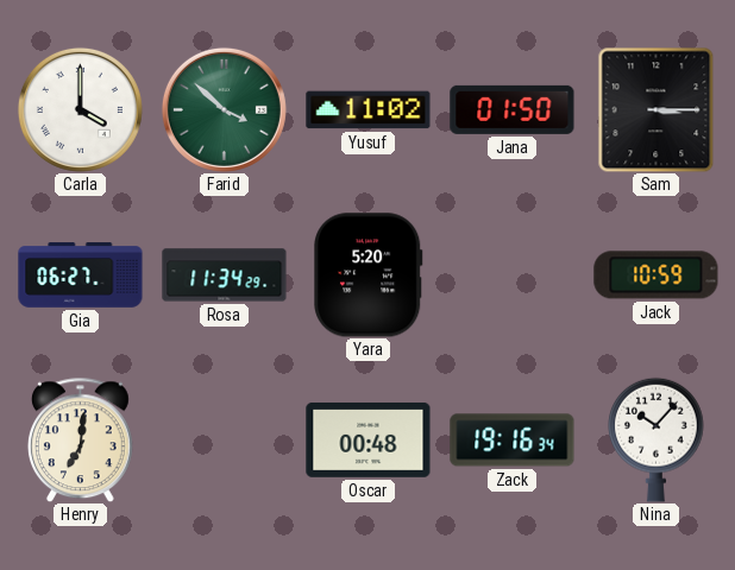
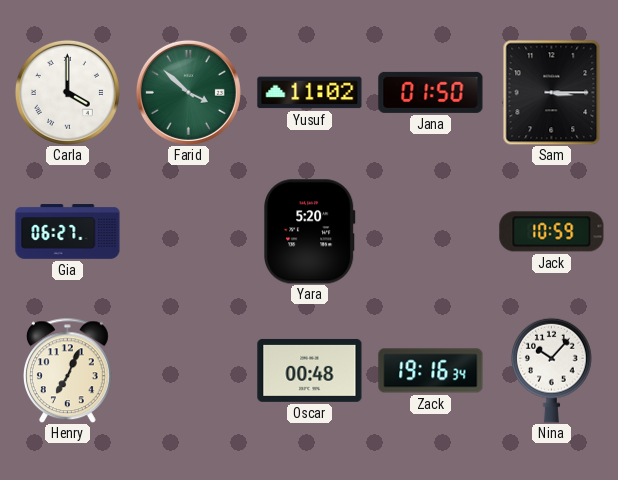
Rosa: 11:34 -> none
Henry: 7:01 -> 7:04
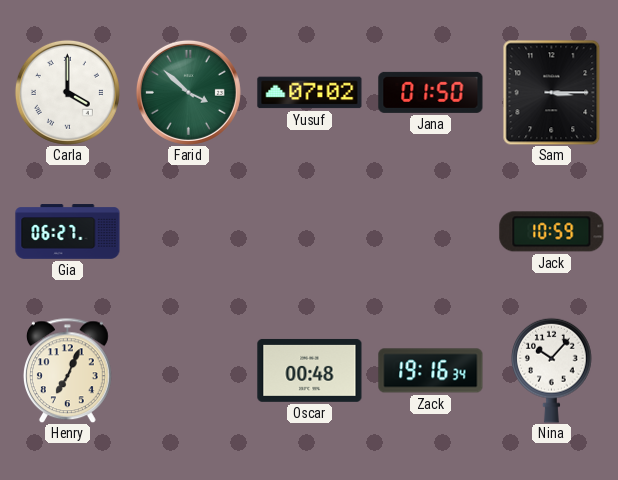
Yusuf: 11:02 -> 07:02
Yara: 5:20 -> none
